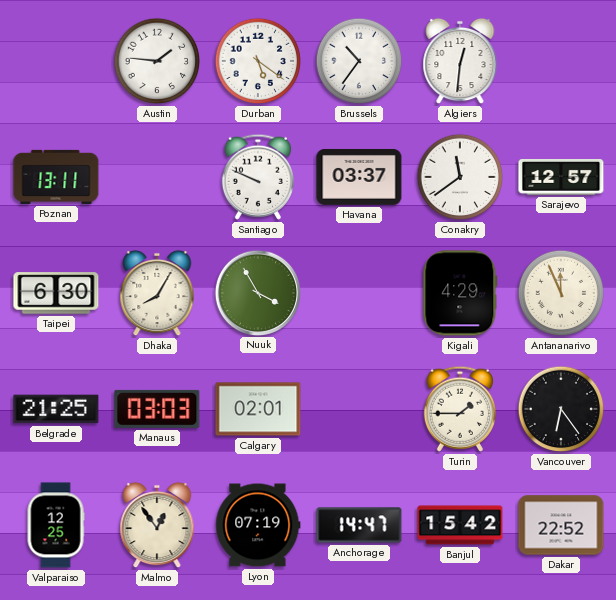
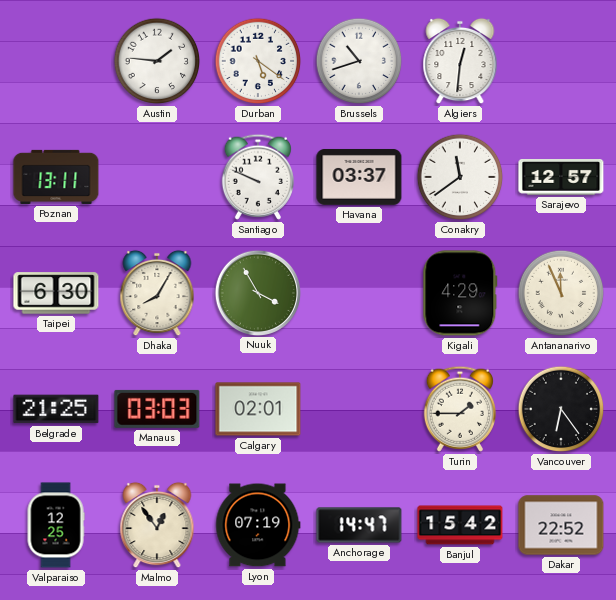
Brussels: 10:36 -> 10:42
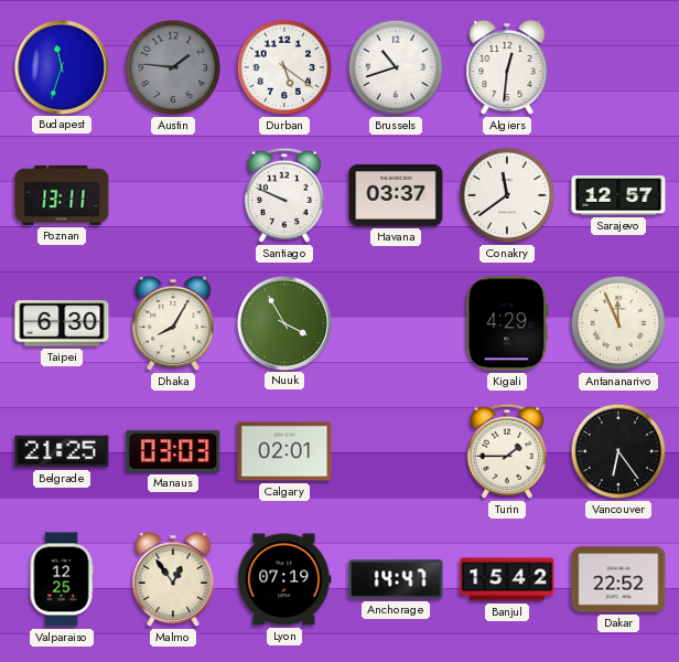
Budapest: none -> 11:33
Austin dial: white -> grey
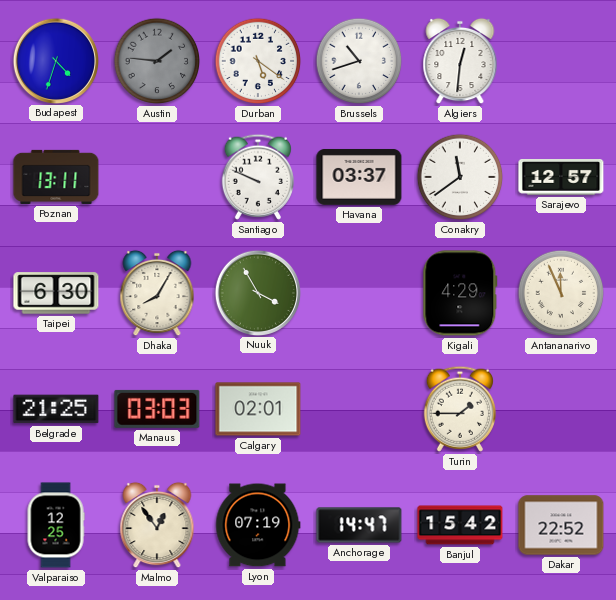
Budapest: 11:33 -> 4:33
Vancouver: 6:24 -> none
